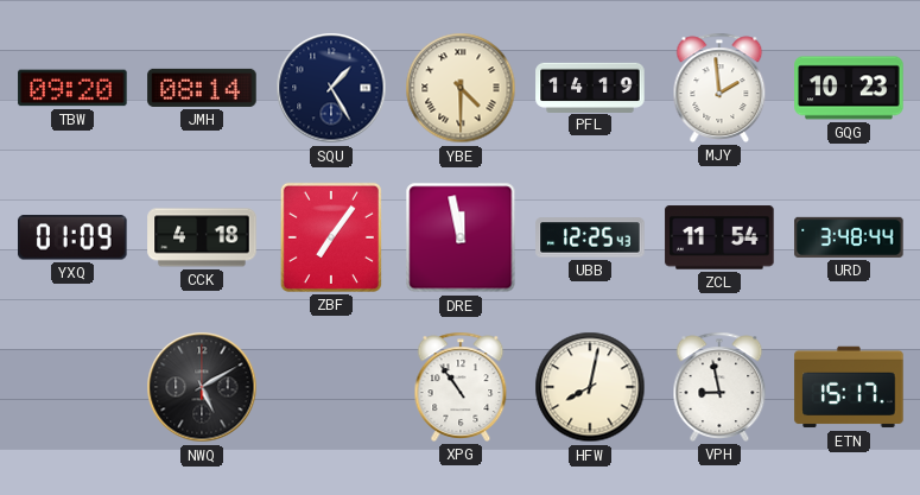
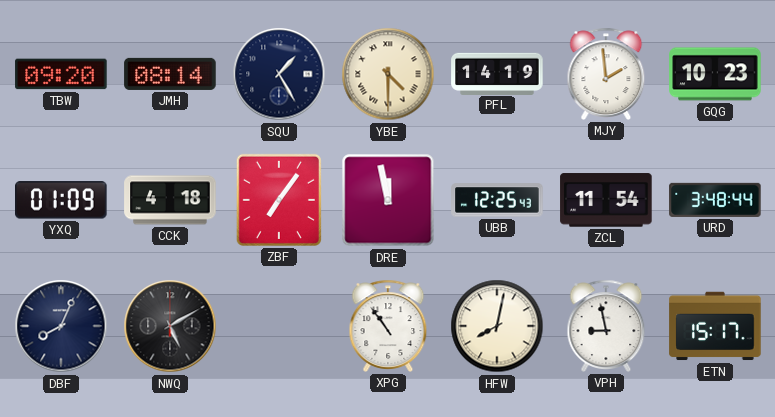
DBF: none -> 8:04
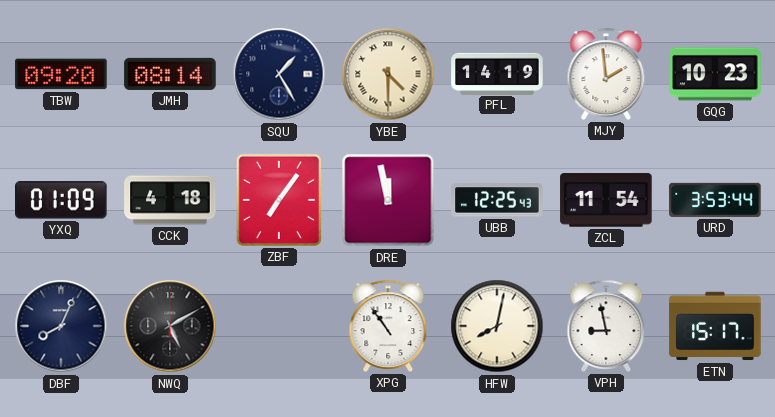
URD: 3:48 -> 3:53
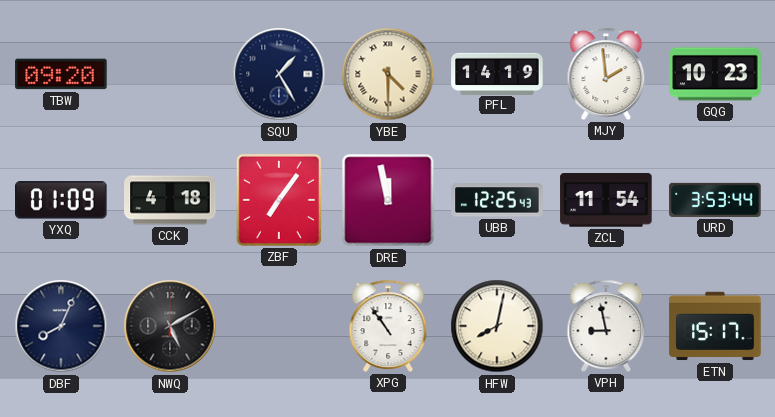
JMH: 08:14 -> none
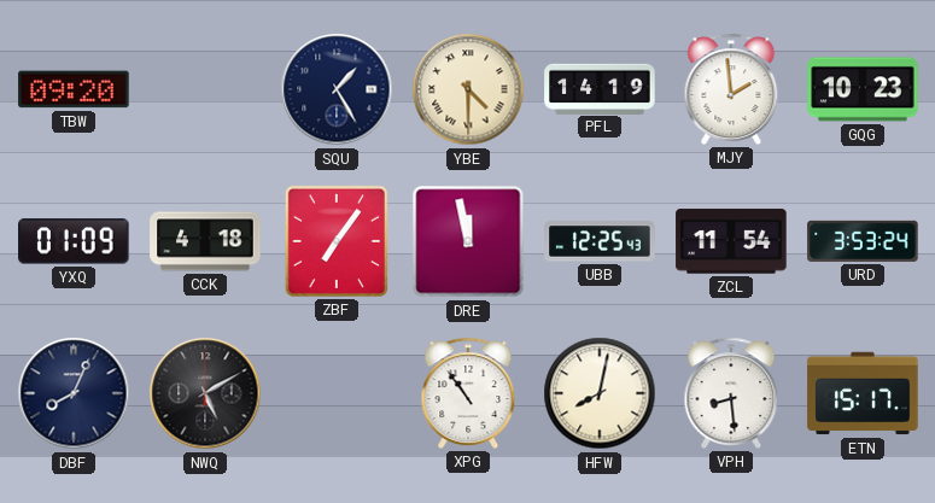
URD: 3:53:44 -> 3:53:24
VPH: 8:58 -> 8:29
